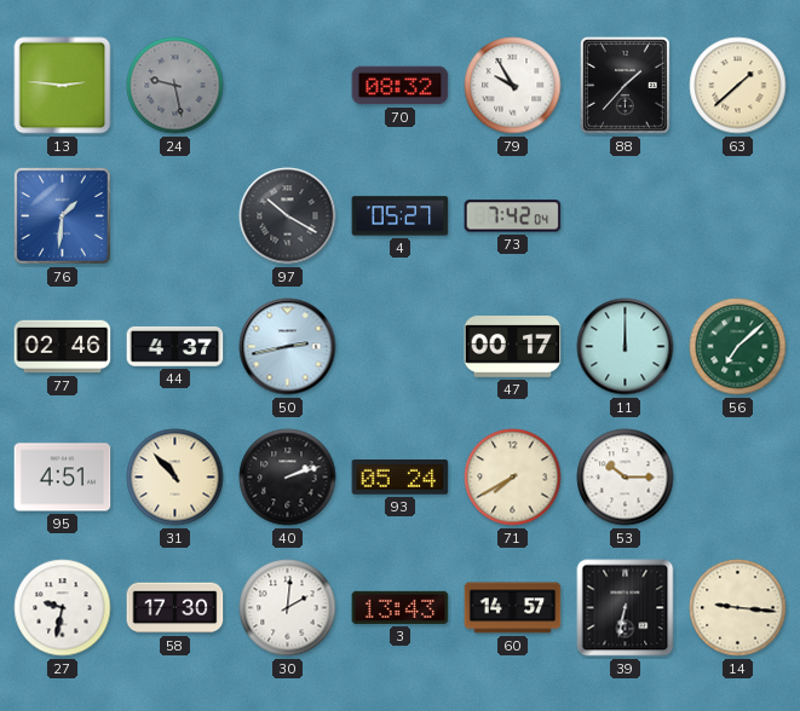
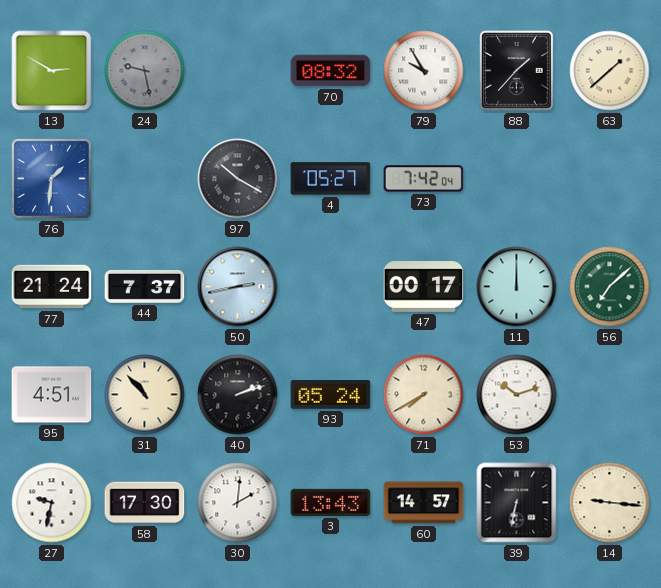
13: 2:46 -> 2:50
77: 02:46 -> 21:24
44: 4:37 -> 7:37
53: 10:15 -> 10:12
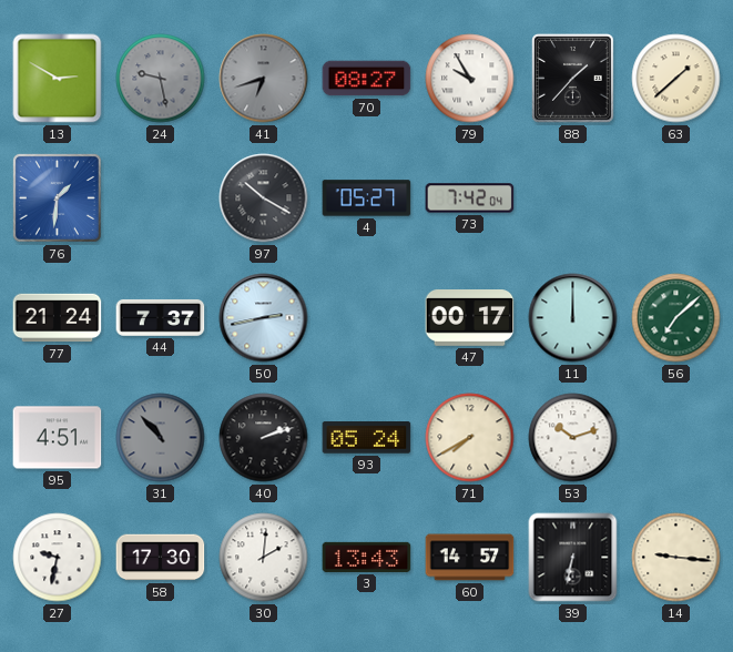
41: none -> 6:42
70: 08:32 -> 08:27
31 dial: cream -> grey
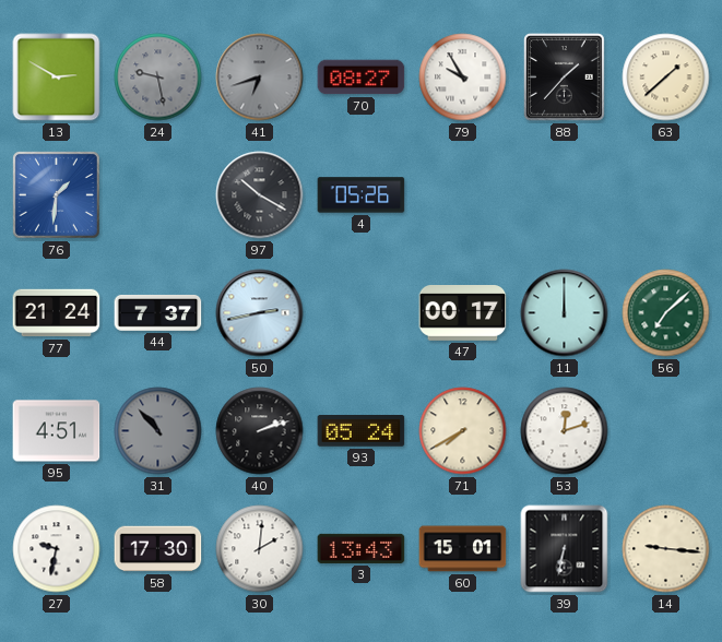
4: 05:27 -> 05:26
73: 7:42 -> none
53: 10:12 -> 12:12
60: 14:57 -> 15:01
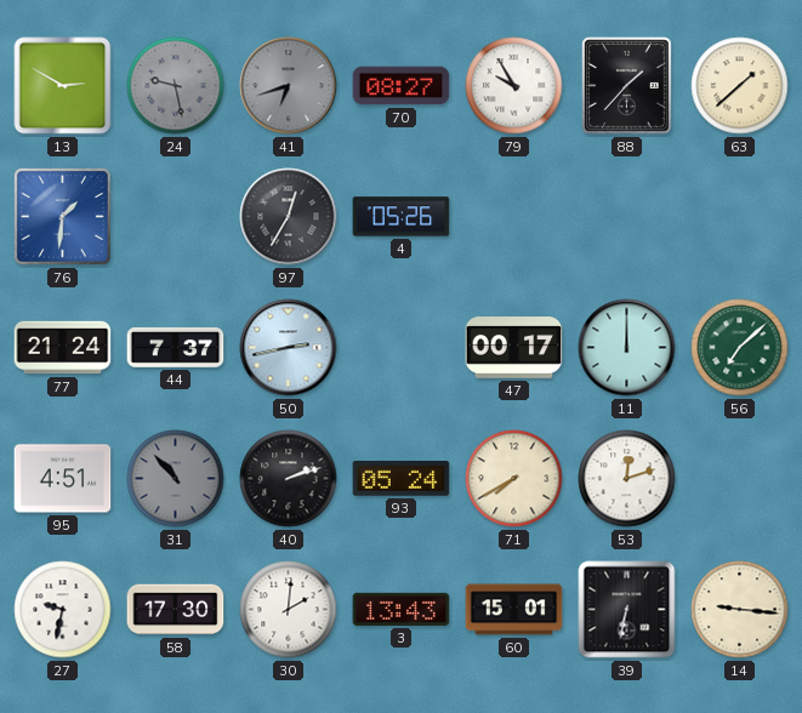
97: 10:20 -> 12:35
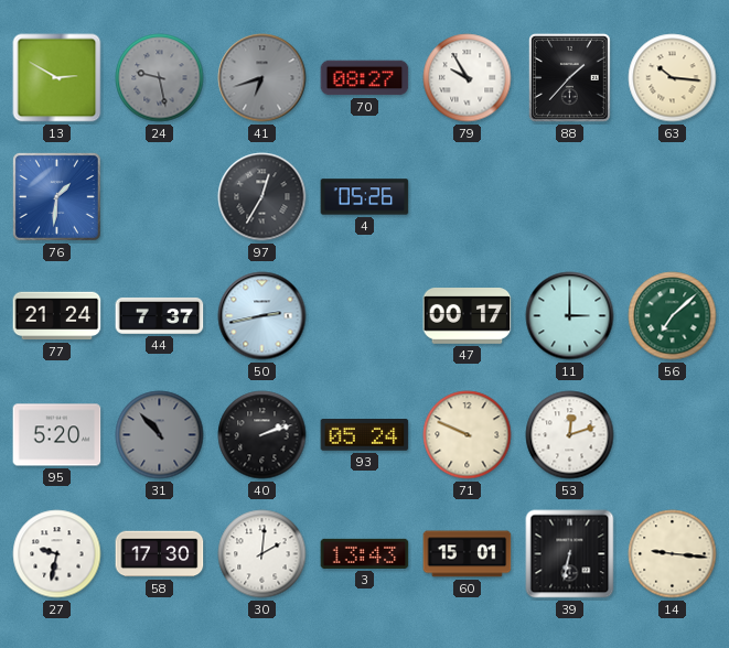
63: 1:38 -> 10:16
11: 12:00 -> 3:00
95: 4:51 -> 5:20
71: 7:40 -> 9:49
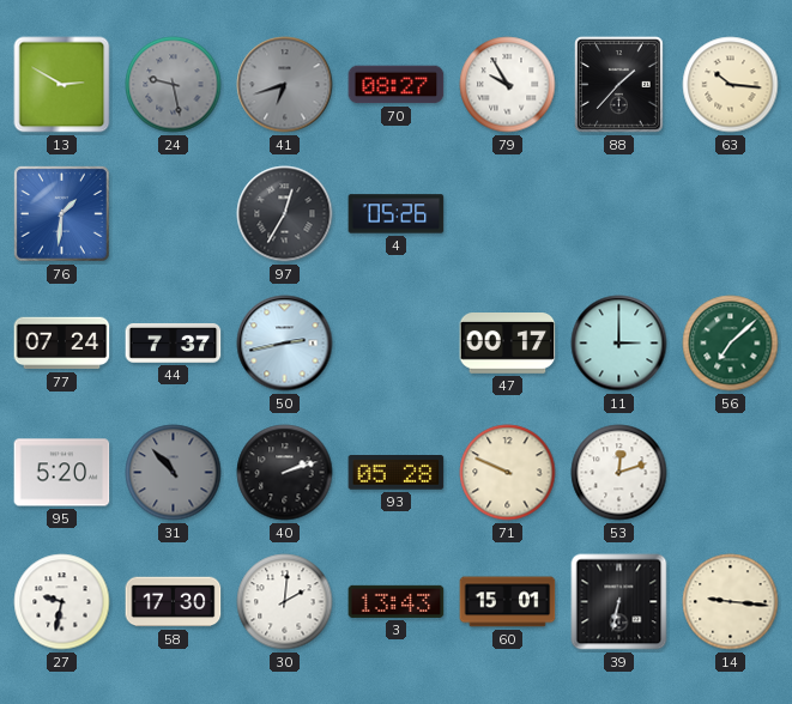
77: 21:24 -> 07:24
93: 05:24 -> 05:28
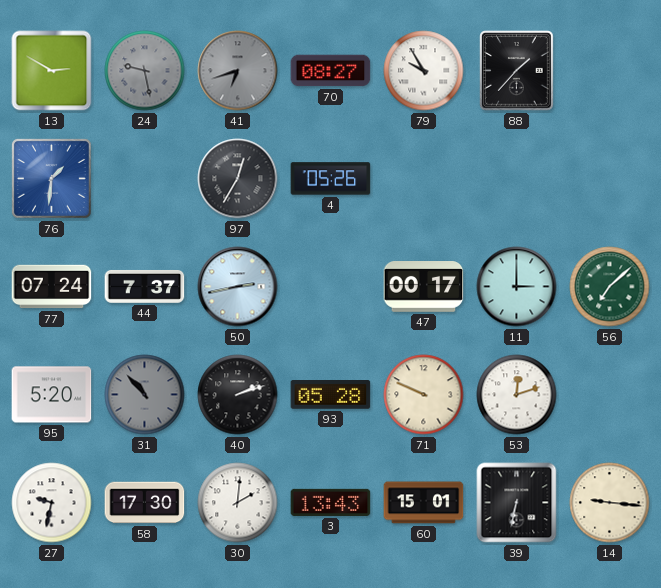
63: 10:16 -> none
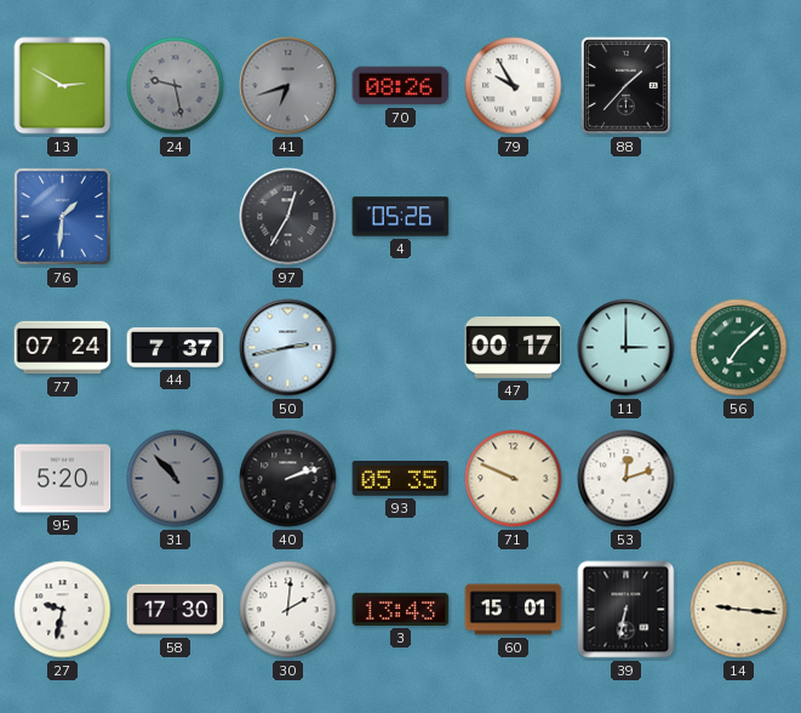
70: 08:27 -> 08:26
93: 05:28 -> 05:35
